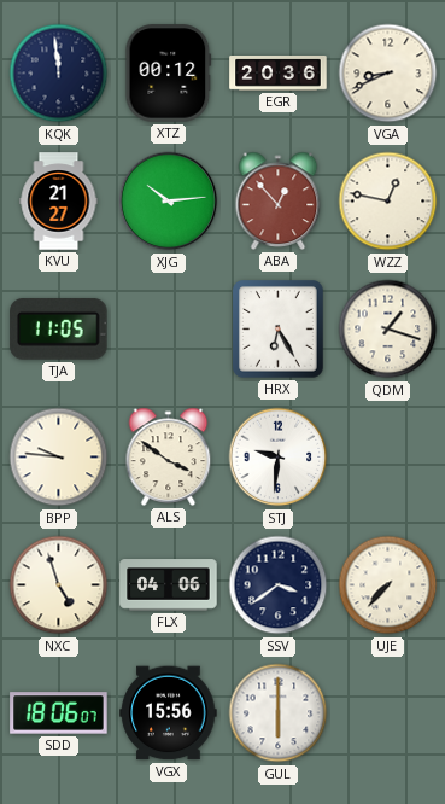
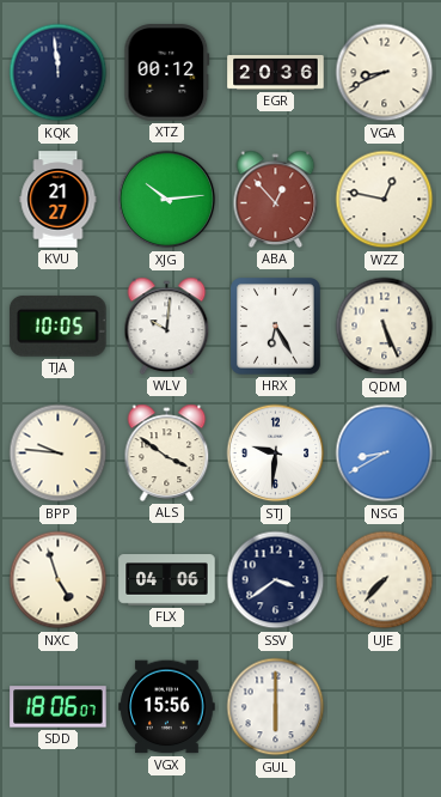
TJA: 11:05 -> 10:05
WLV: none -> 10:01
QDM: 1:18 -> 5:26
NSG: none -> 8:40
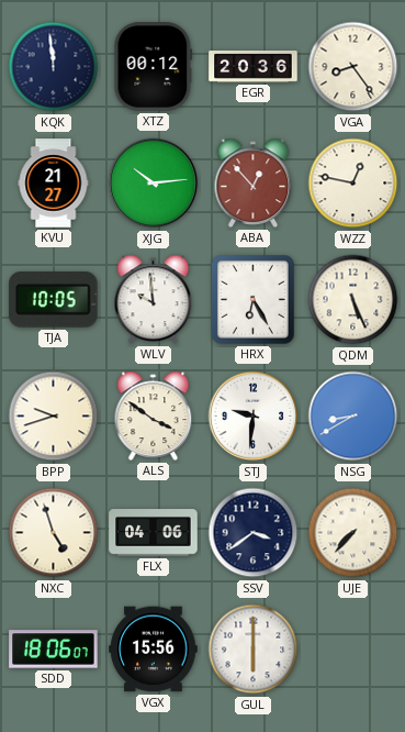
VGA: 8:41 -> 8:24
WLV: 10:01 -> 9:59
BPP: 9:46 -> 9:42
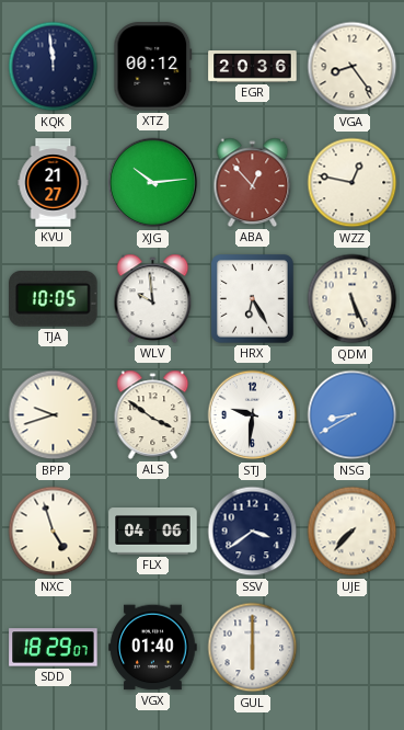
SDD: 18:06 -> 18:29
VGX: 15:56 -> 01:40
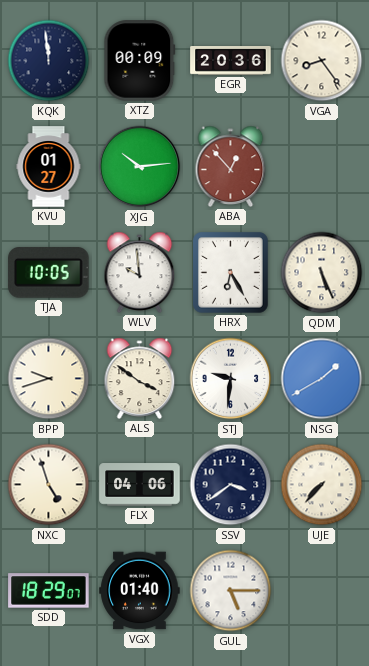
XTZ: 00:12 -> 00:09
KVU: 21:27 -> 01:27
WZZ: 12:47 -> none
NSG: 8:40 -> 1:40
GUL: 6:00 -> 5:15
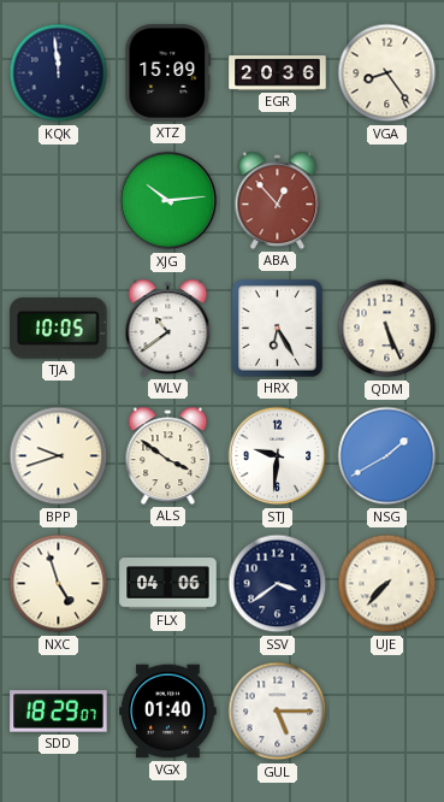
XTZ: 00:09 -> 15:09
KVU: 01:27 -> none
WLV: 9:59 -> 10:39
